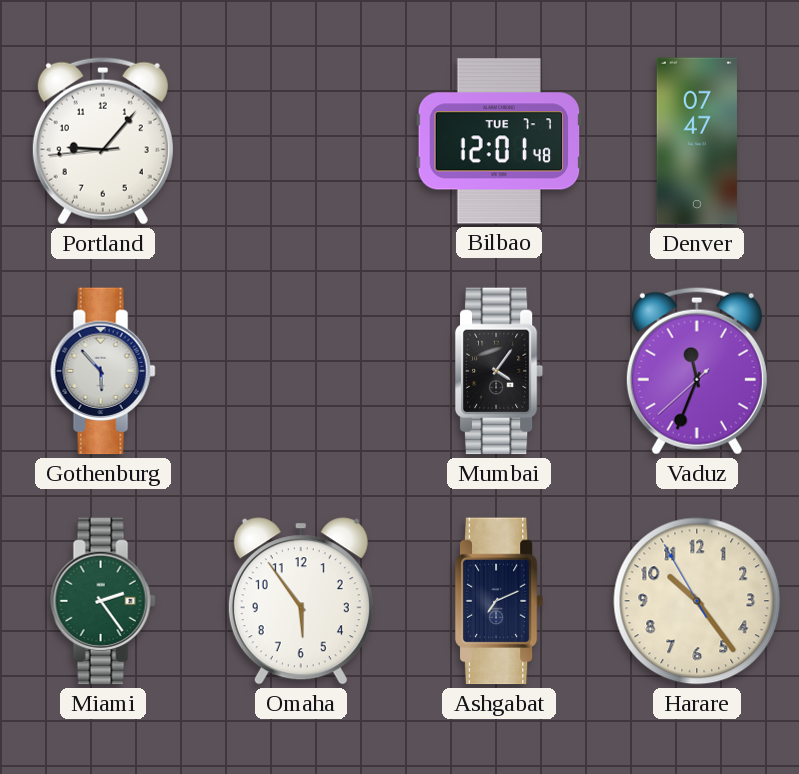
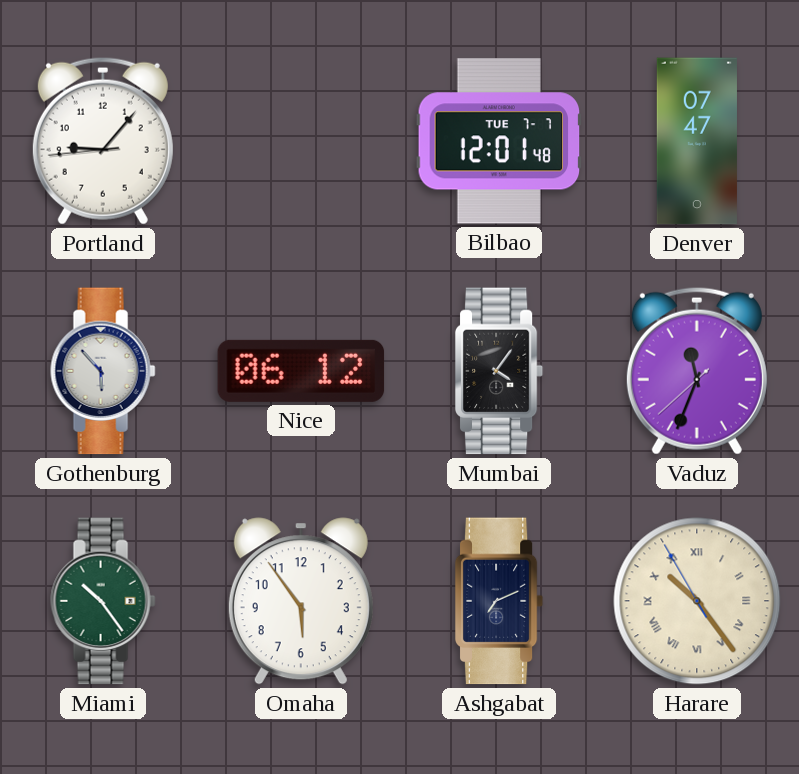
Nice: none -> 06:12
Miami: 2:24 -> 10:24
Harare numerals: Arabic -> Roman
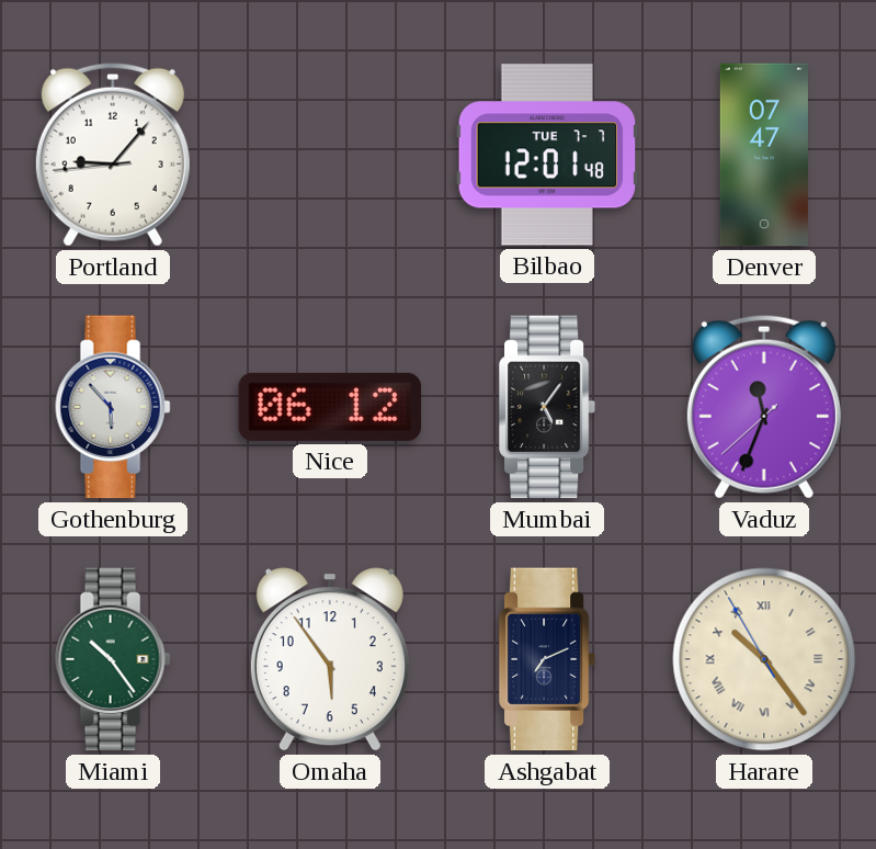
Mumbai: 4:06 -> 5:06
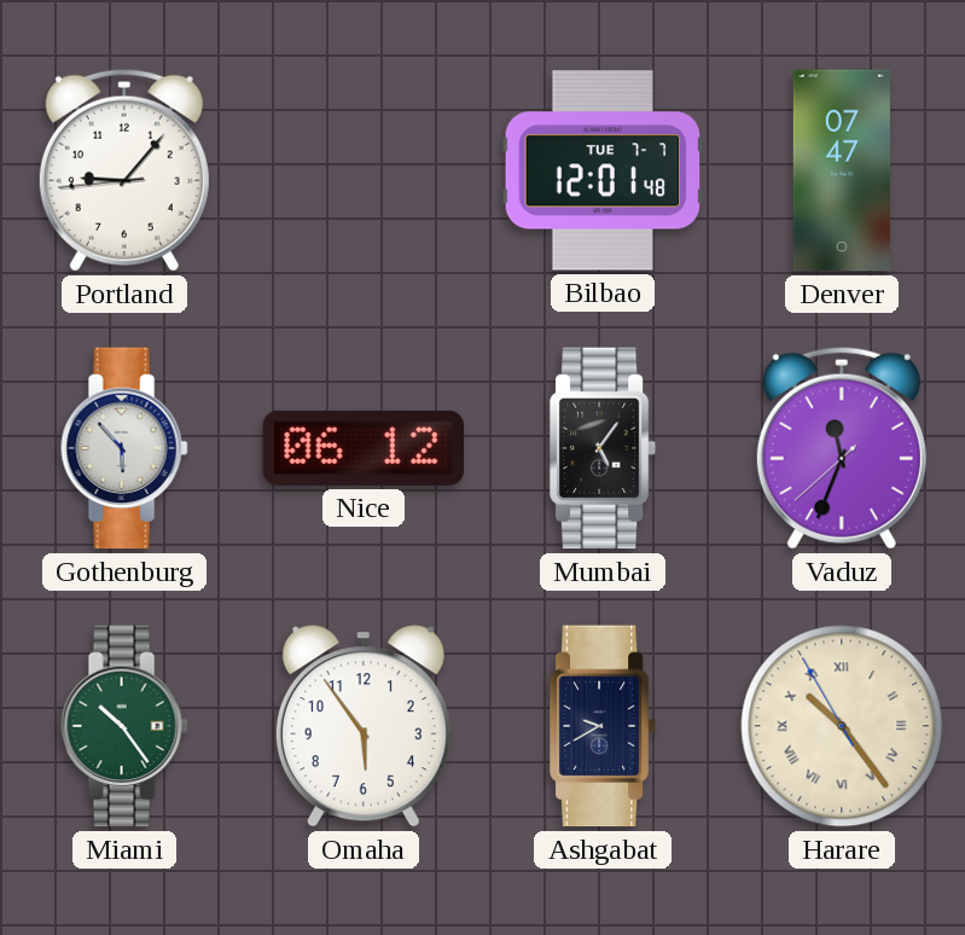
Ashgabat: 7:11 -> 9:40
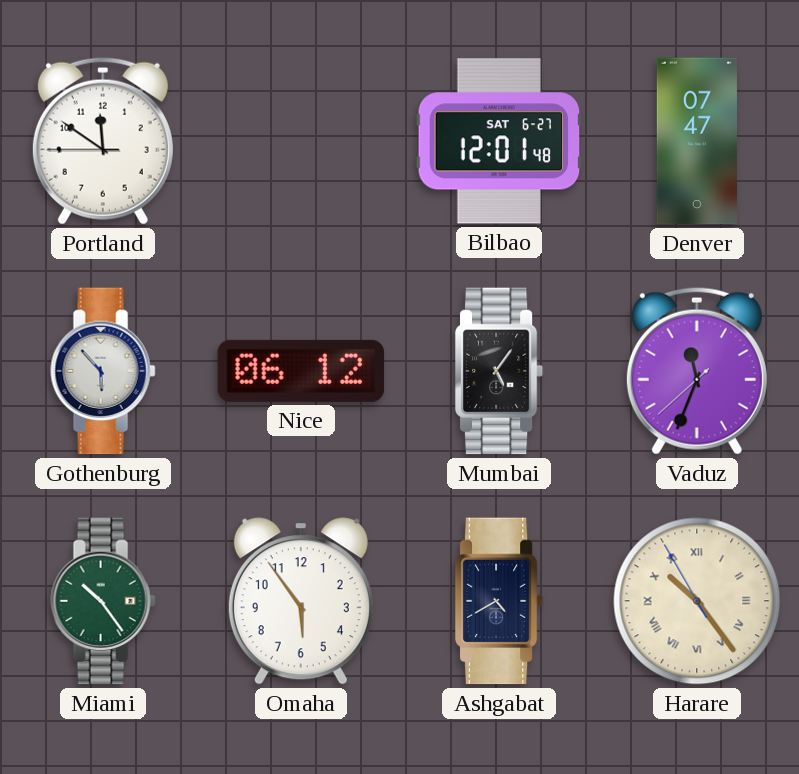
Portland: 9:06 -> 11:50
Bilbao date: TUE 7-7 -> SAT 6-27
Ashgabat: 9:40 -> 4:40
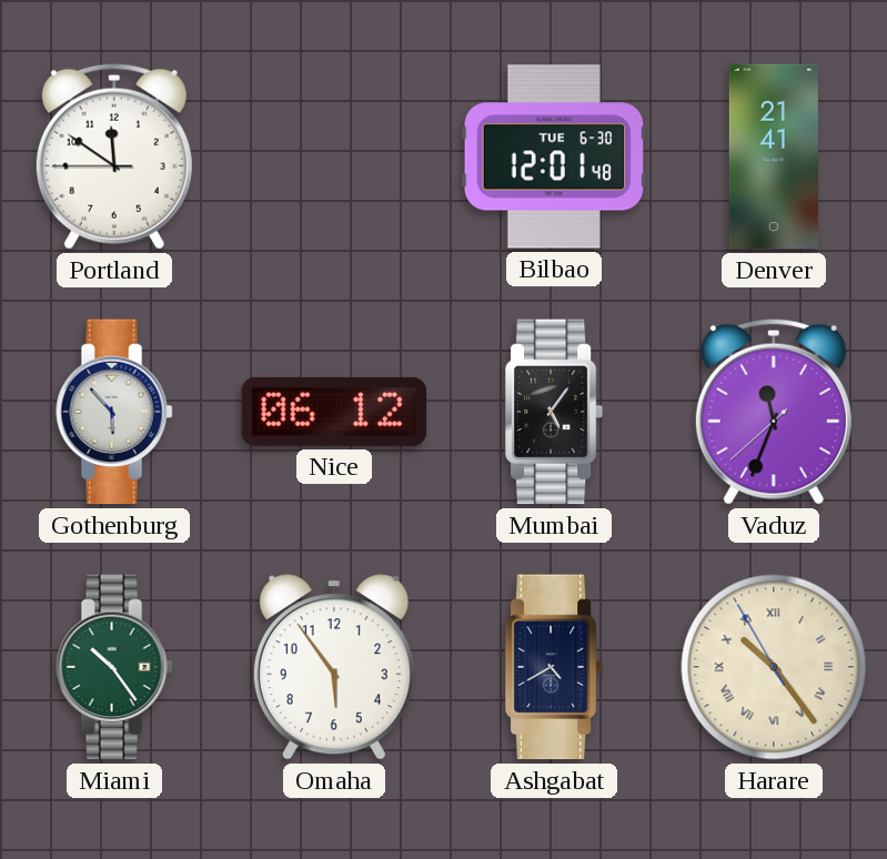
Bilbao date: SAT 6-27 -> TUE 6-30
Denver: 07:47 -> 21:41
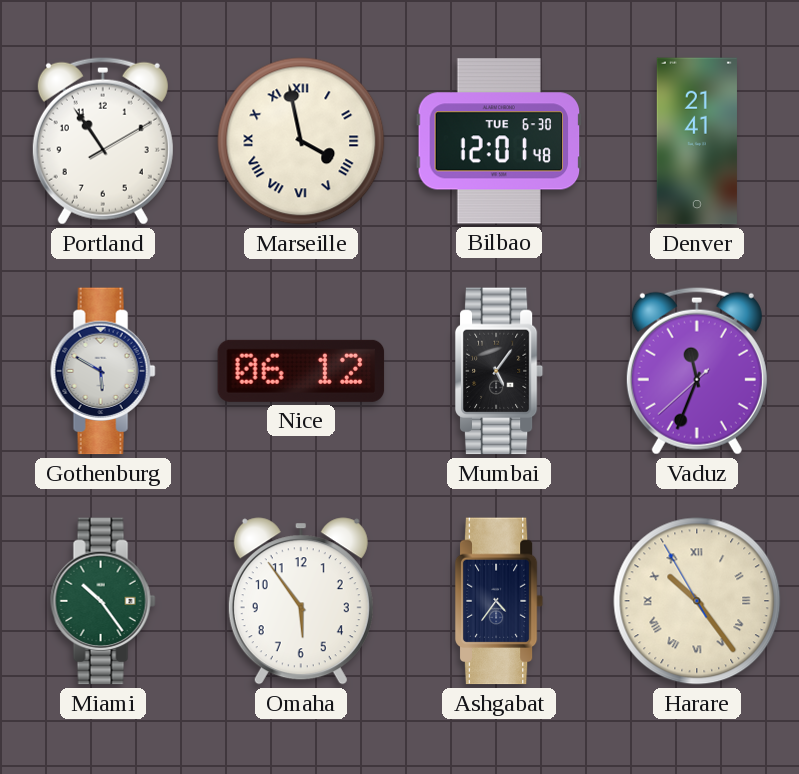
Portland: 11:50 -> 10:54
Marseille: none -> 3:58
Gothenburg: 5:53 -> 5:50
Ashgabat: 4:40 -> 4:36
